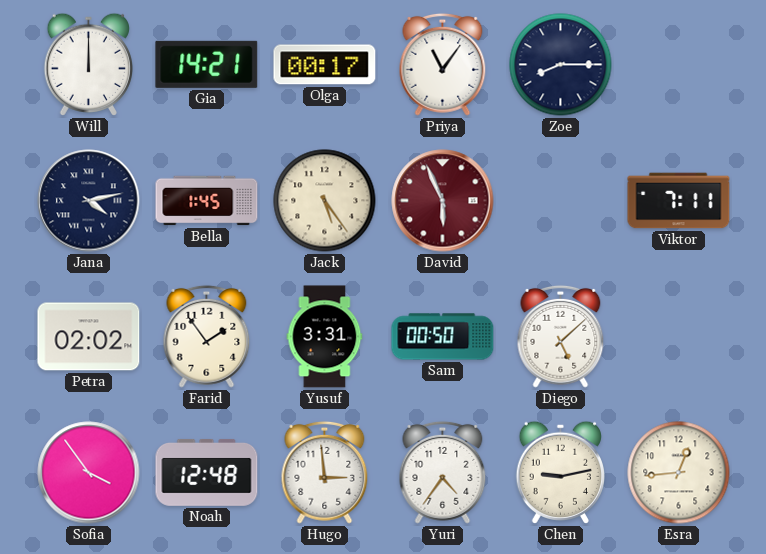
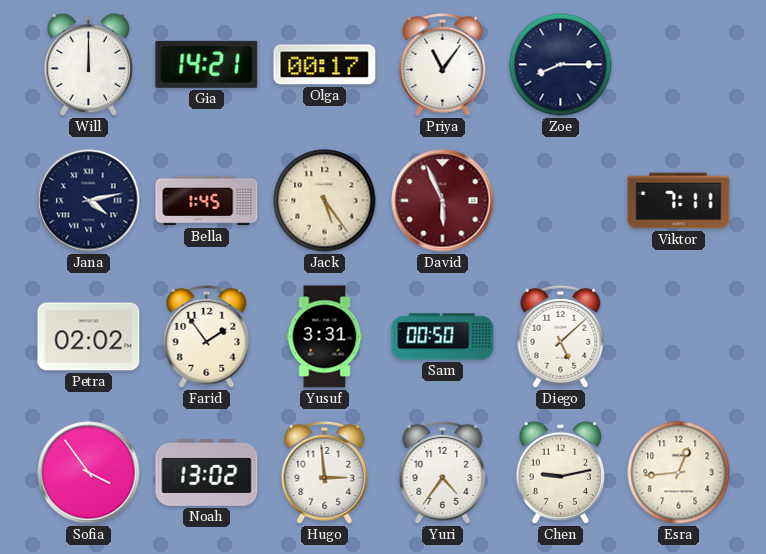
Noah: 12:48 -> 13:02
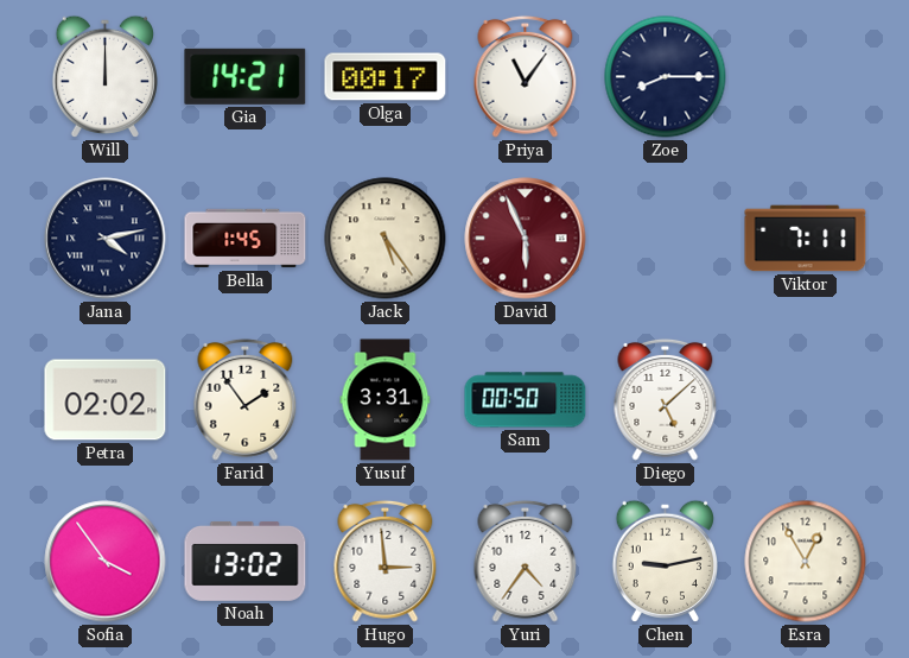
Esra: 12:44 -> 12:55
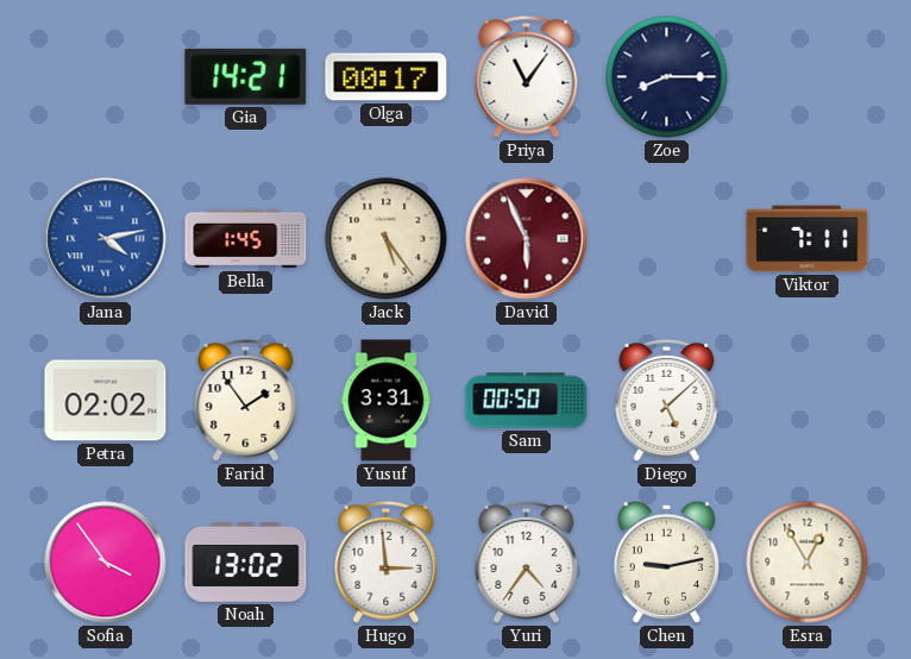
Will: 12:00 -> none
Jana dial: navy -> blue
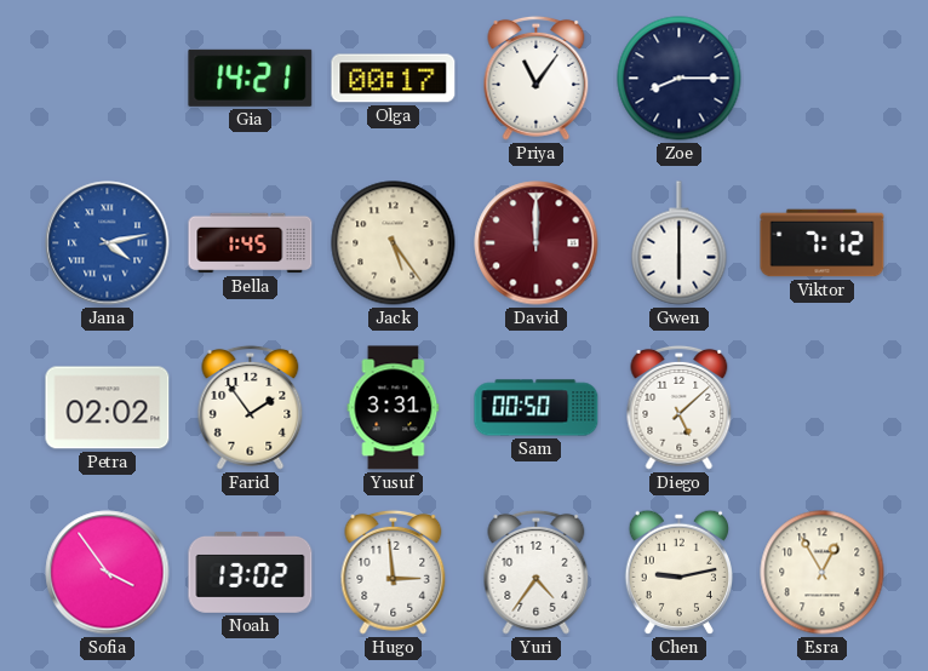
David: 5:56 -> 12:00
Gwen: none -> 6:00
Viktor: 7:11 -> 7:12
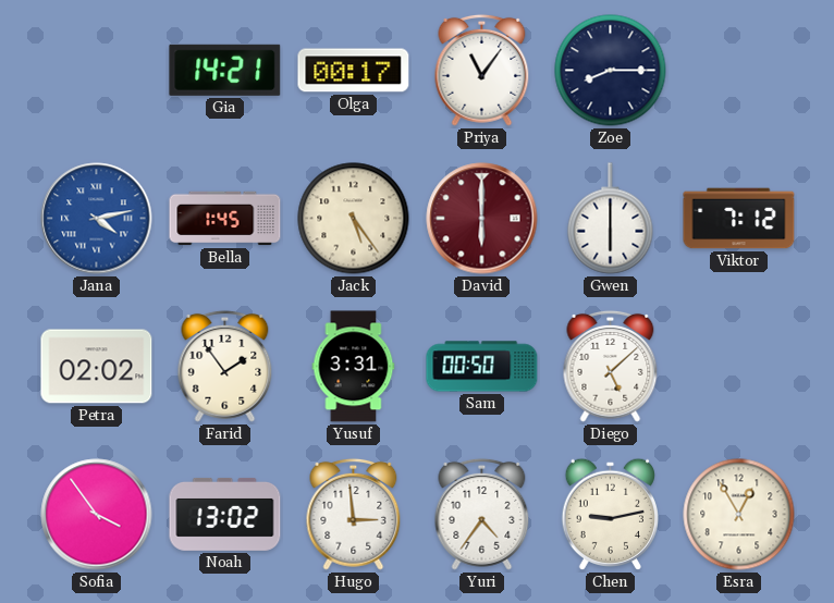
David: 12:00 -> 6:00
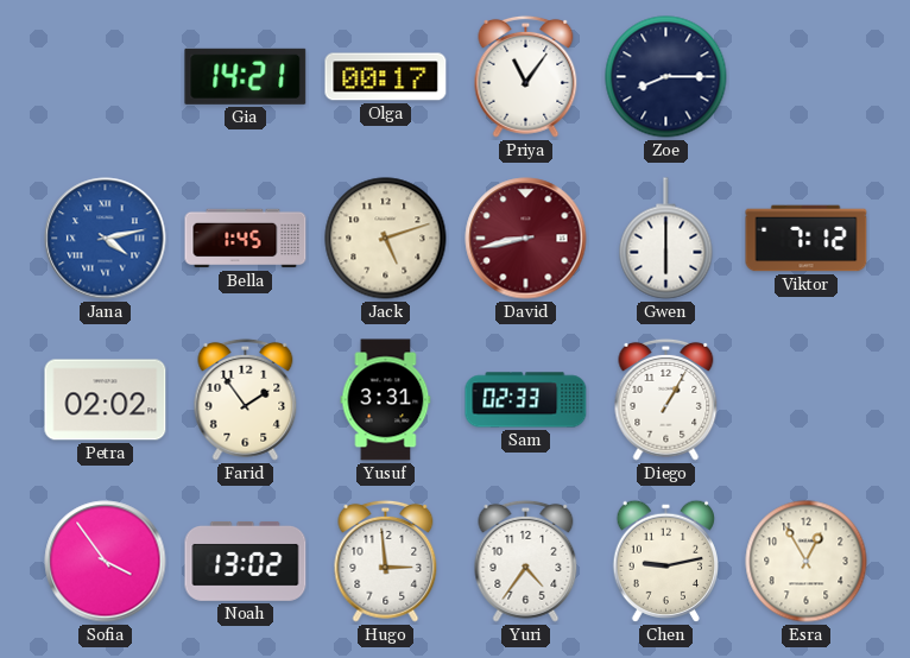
Jack: 5:24 -> 5:12
David: 6:00 -> 8:43
Sam: 00:50 -> 02:33
Diego: 5:08 -> 1:05
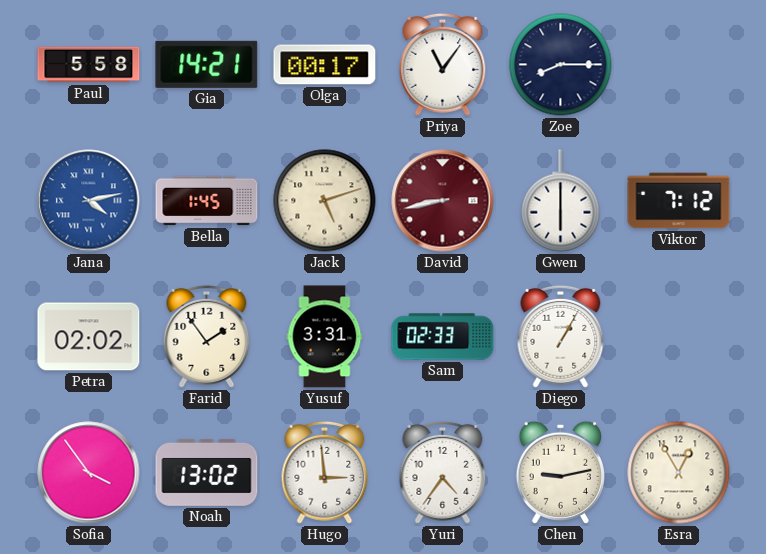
Paul: none -> 5:58
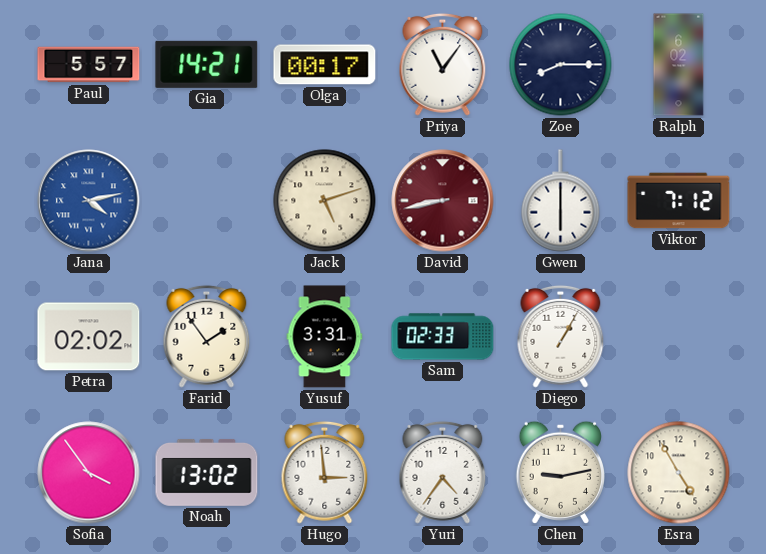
Paul: 5:58 -> 5:57
Ralph: none -> 6:02
Bella: 1:45 -> none
Esra: 12:55 -> 4:55
